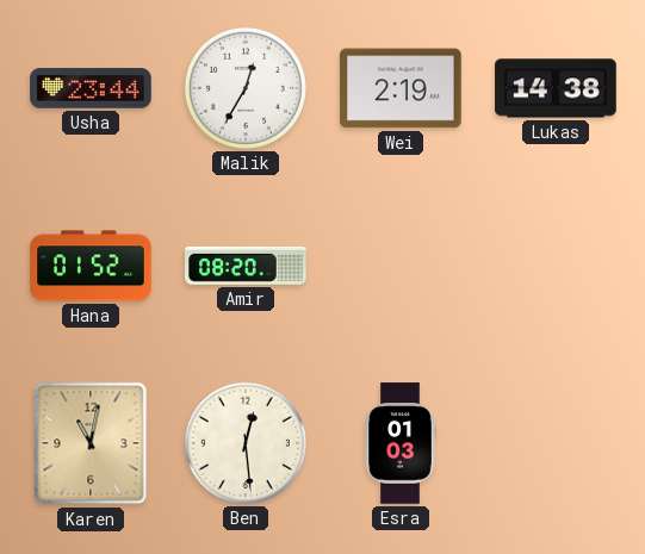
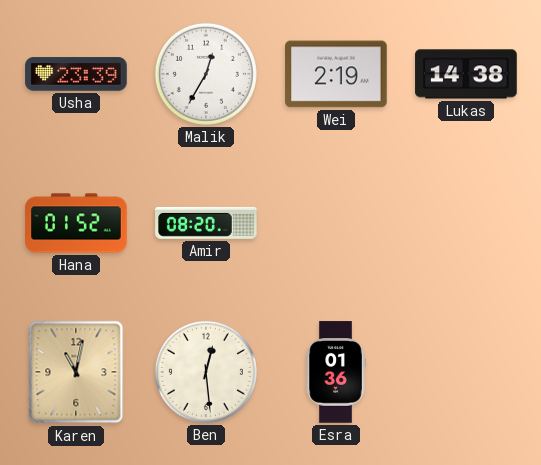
Usha: 23:44 -> 23:39
Esra: 01:03 -> 01:36
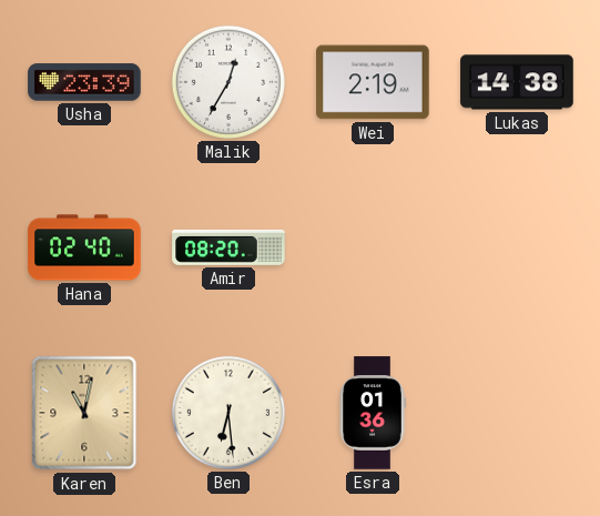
Hana: 01:52 -> 02:40
Ben: 12:29 -> 6:29
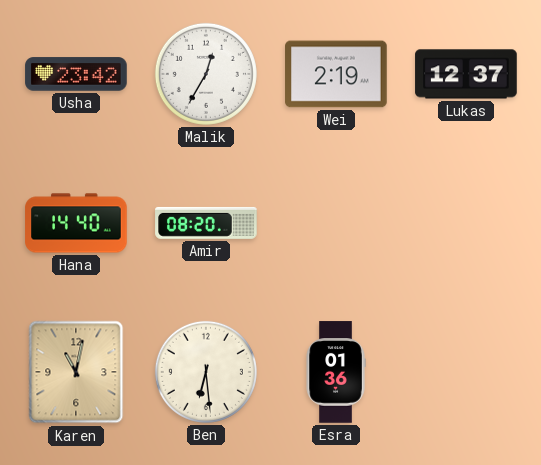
Usha: 23:39 -> 23:42
Lukas: 14:38 -> 12:37
Hana: 02:40 -> 14:40
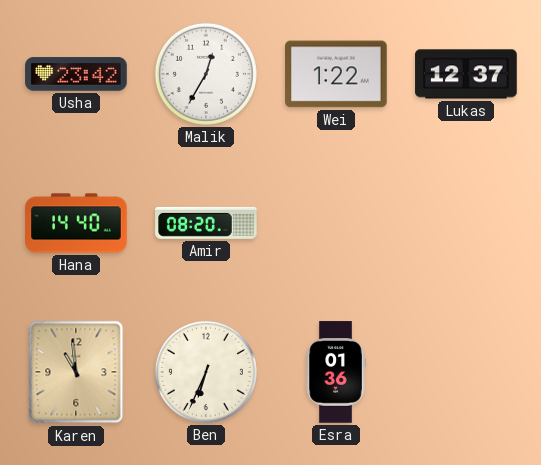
Wei: 2:19 -> 1:22
Karen: 11:02 -> 10:59
Ben: 6:29 -> 6:34
